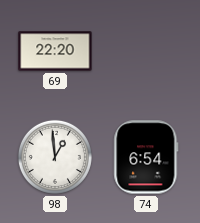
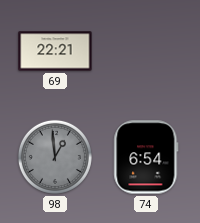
69: 22:20 -> 22:21
98 dial: white -> grey
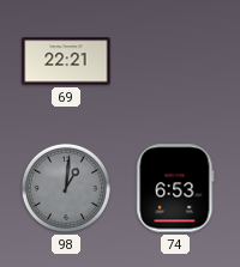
98: 12:59 -> 1:01
74: 6:54 -> 6:53
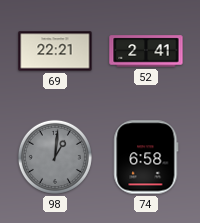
52: none -> 2:41
74: 6:53 -> 6:58
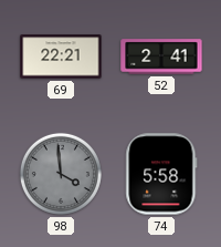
98: 1:01 -> 3:59
74: 6:58 -> 5:58
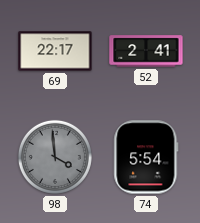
69: 22:21 -> 22:17
74: 5:58 -> 5:54
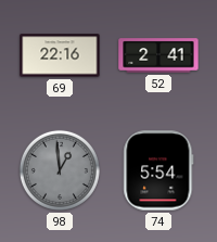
69: 22:17 -> 22:16
98: 3:59 -> 12:59
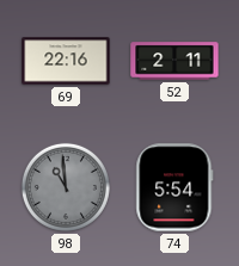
52: 2:41 -> 2:11
98: 12:59 -> 10:59
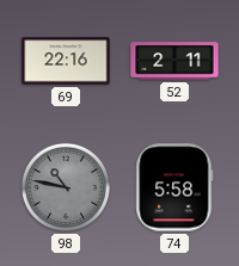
98: 10:59 -> 10:47
74: 5:54 -> 5:58
